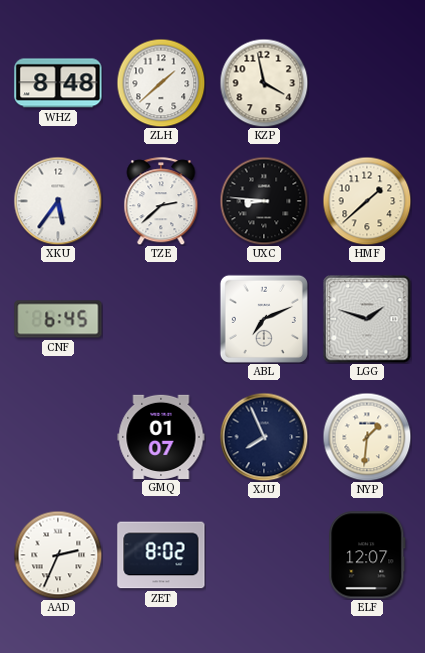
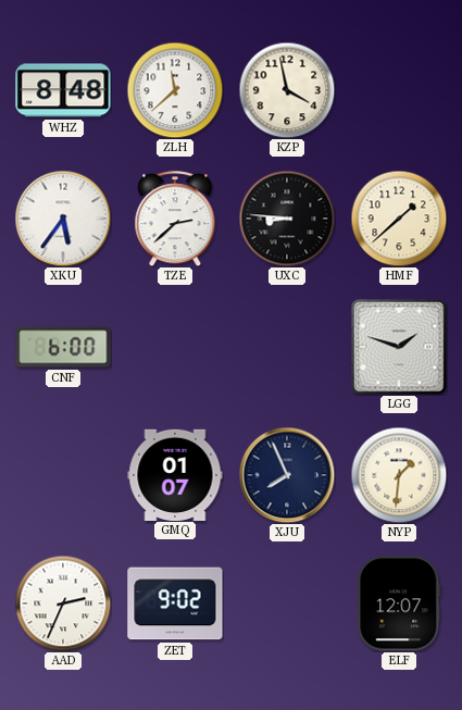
ZLH: 1:38 -> 11:38
CNF: 6:45 -> 6:00
ABL: 7:11 -> none
ZET: 8:02 -> 9:02
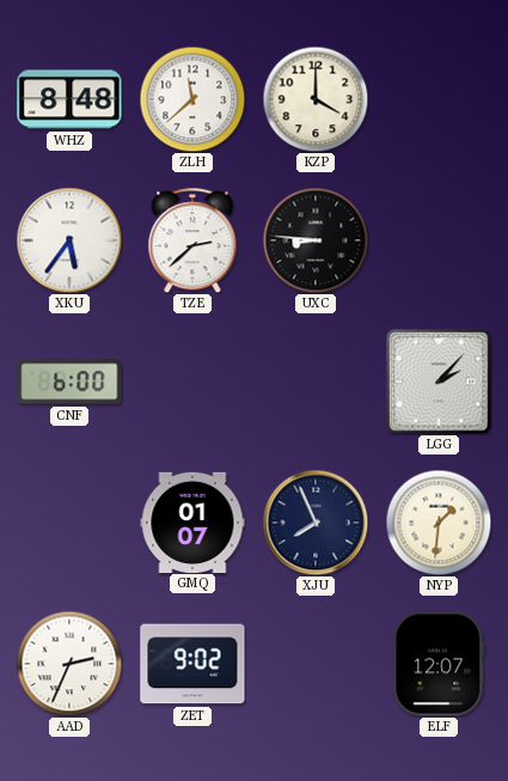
KZP: 3:58 -> 4:00
HMF: 1:38 -> none
LGG: 1:48 -> 2:07
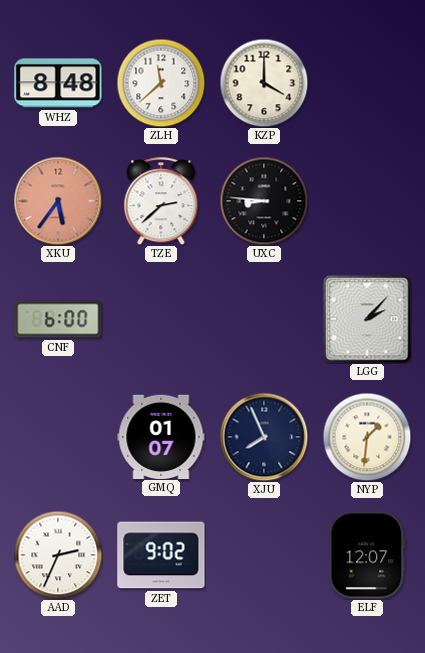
XKU dial: white -> salmon
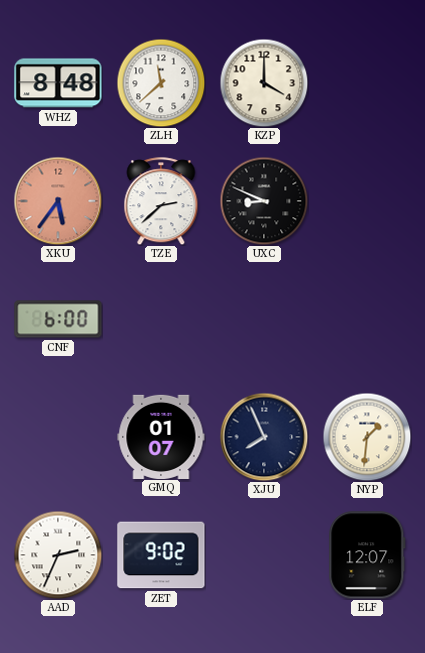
UXC: 8:46 -> 8:49
LGG: 2:07 -> none
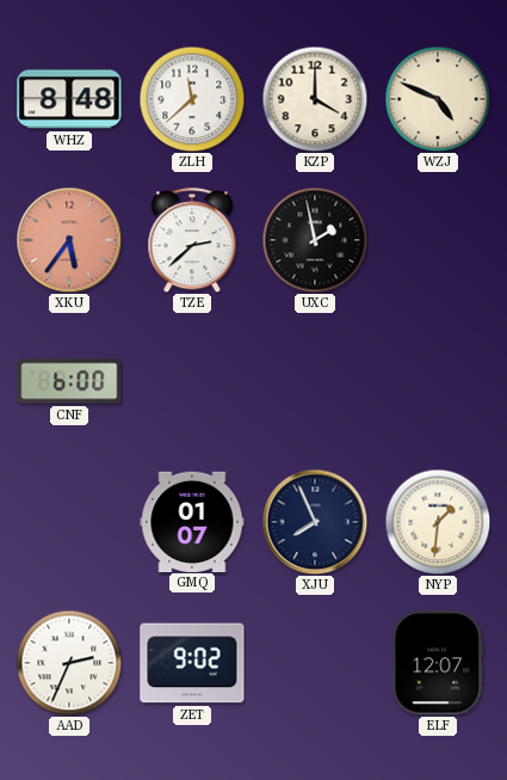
WZJ: none -> 4:49
UXC: 8:49 -> 1:58
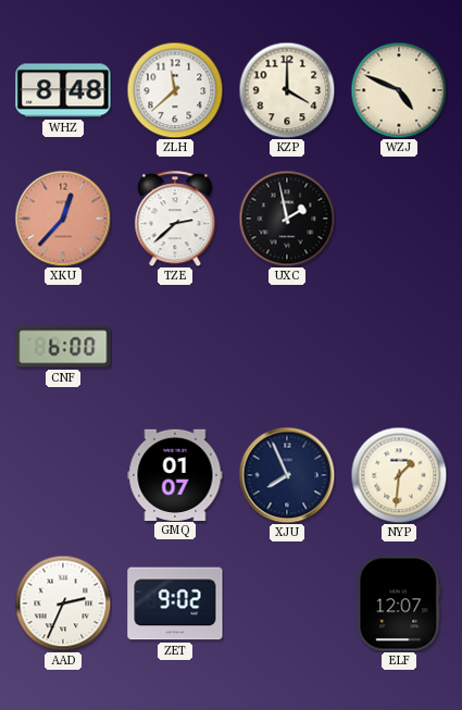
XKU: 5:36 -> 12:37
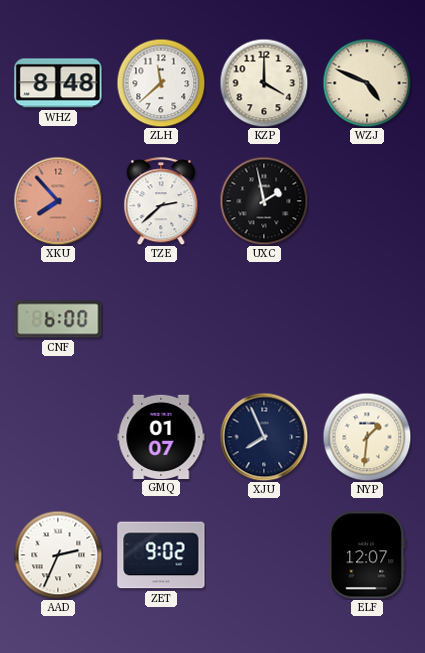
XKU: 12:37 -> 7:53
